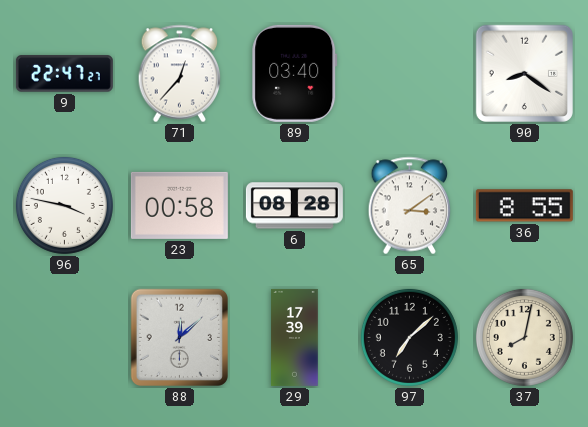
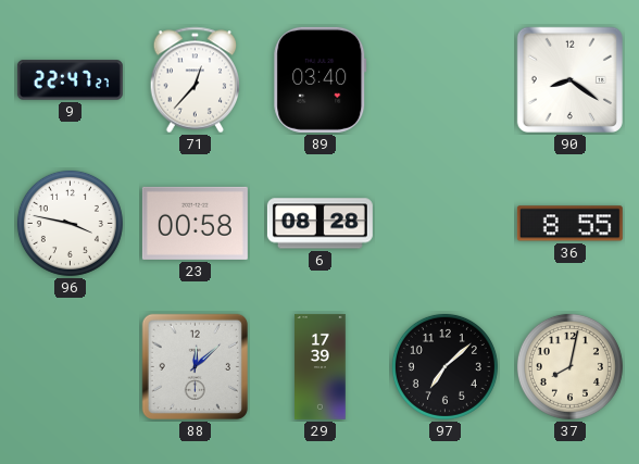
65: 3:09 -> none
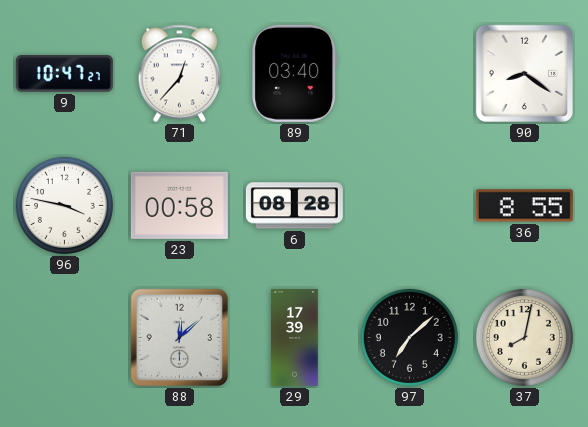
9: 22:47 -> 10:47
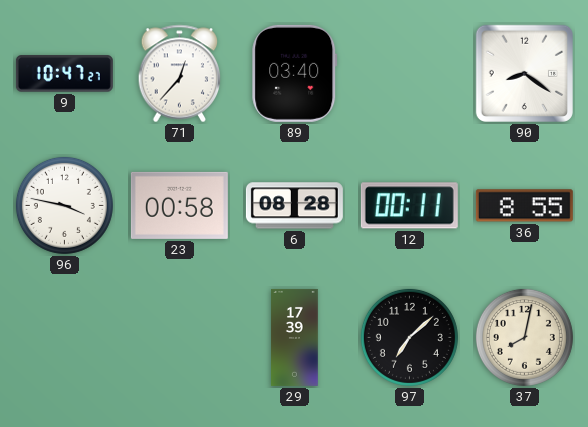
12: none -> 00:11
88: 12:08 -> none
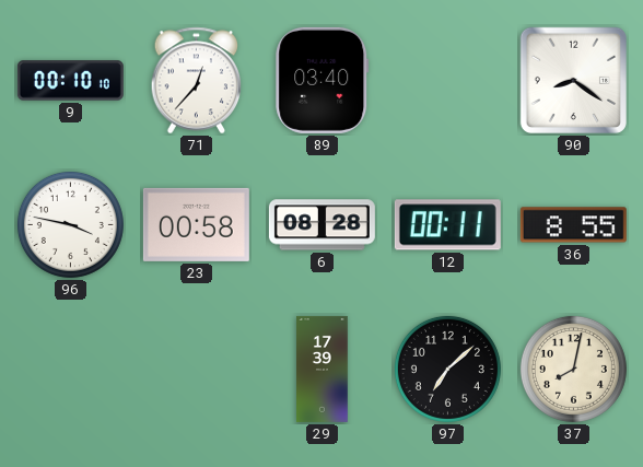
9: 10:47 -> 00:10
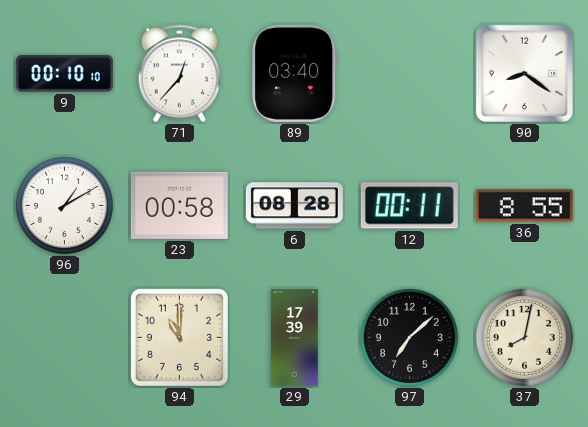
96: 3:47 -> 1:10
94: none -> 11:00
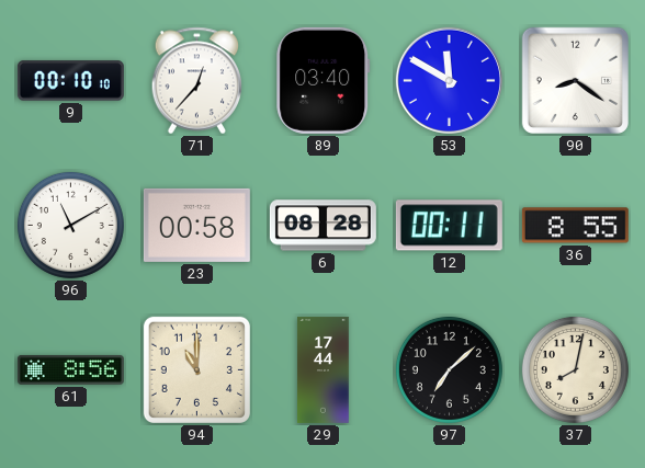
53: none -> 11:50
96: 1:10 -> 11:10
61: none -> 8:56
29: 17:39 -> 17:44
